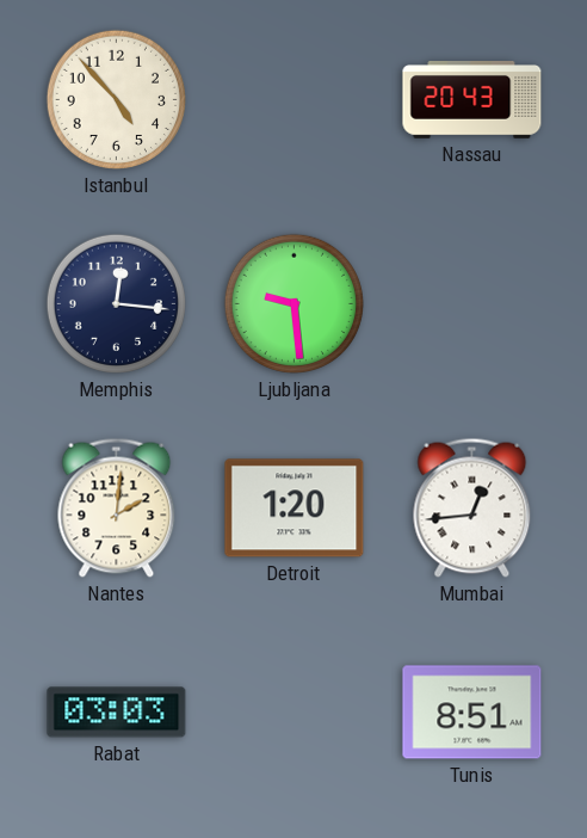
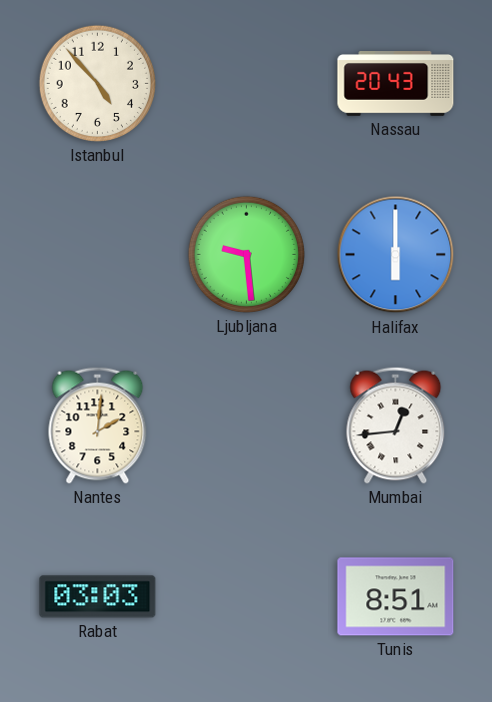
Memphis: 12:16 -> none
Halifax: none -> 6:00
Detroit: 1:20 -> none
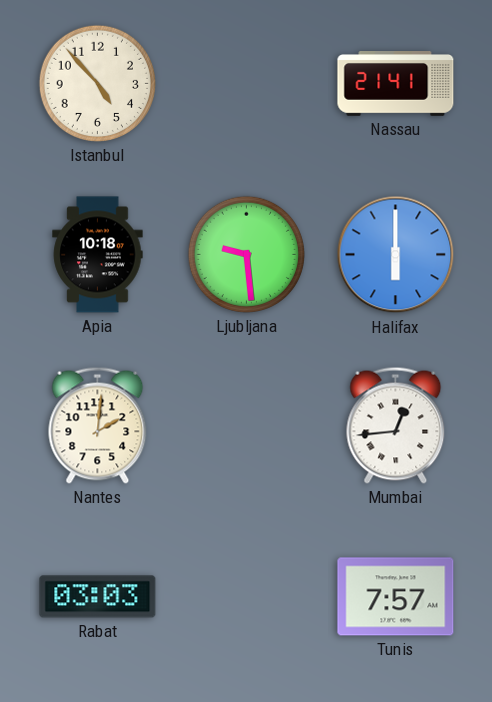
Nassau: 20:43 -> 21:41
Apia: none -> 10:18
Tunis: 8:51 -> 7:57
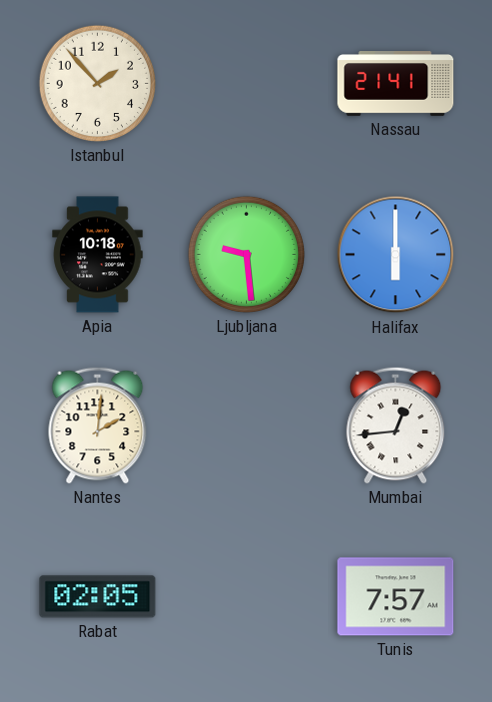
Istanbul: 4:53 -> 1:53
Rabat: 03:03 -> 02:05
